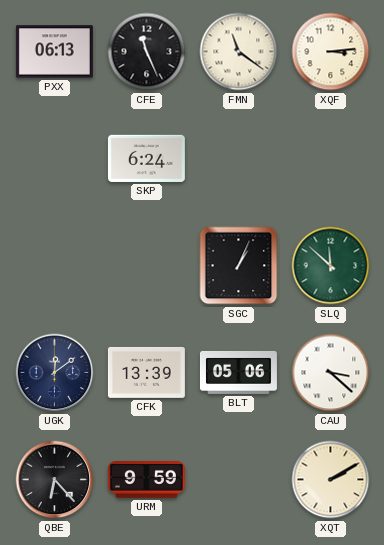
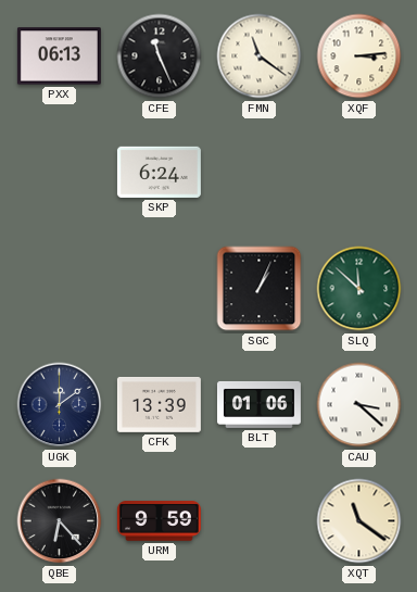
BLT: 05:06 -> 01:06
XQT: 2:10 -> 11:21
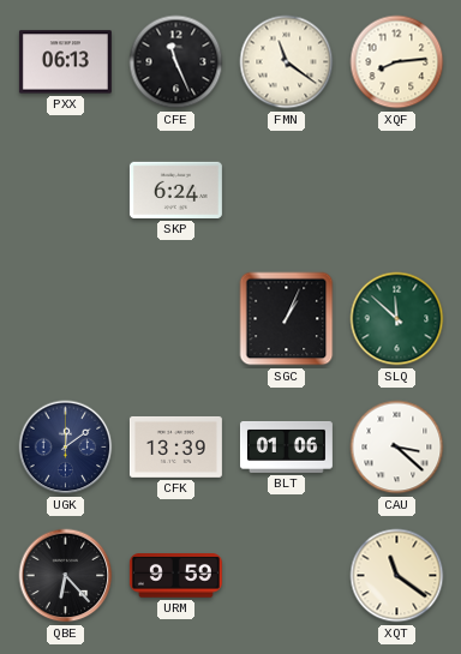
XQF: 3:14 -> 8:14
